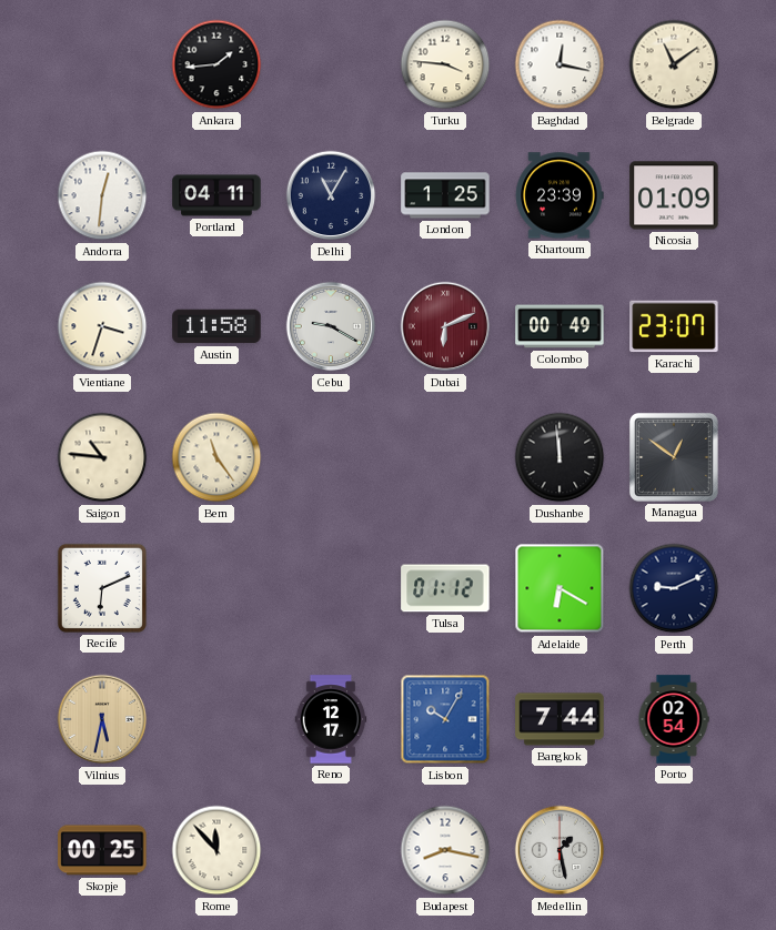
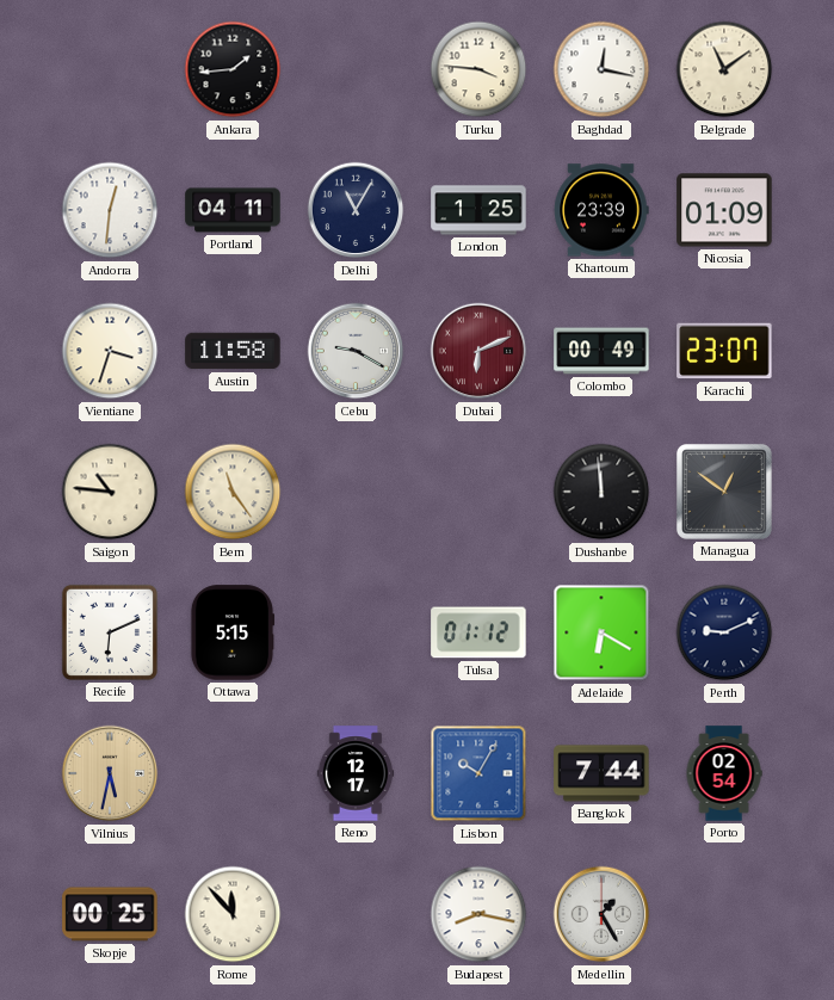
Ottawa: none -> 5:15
Medellin: 1:28 -> 1:25
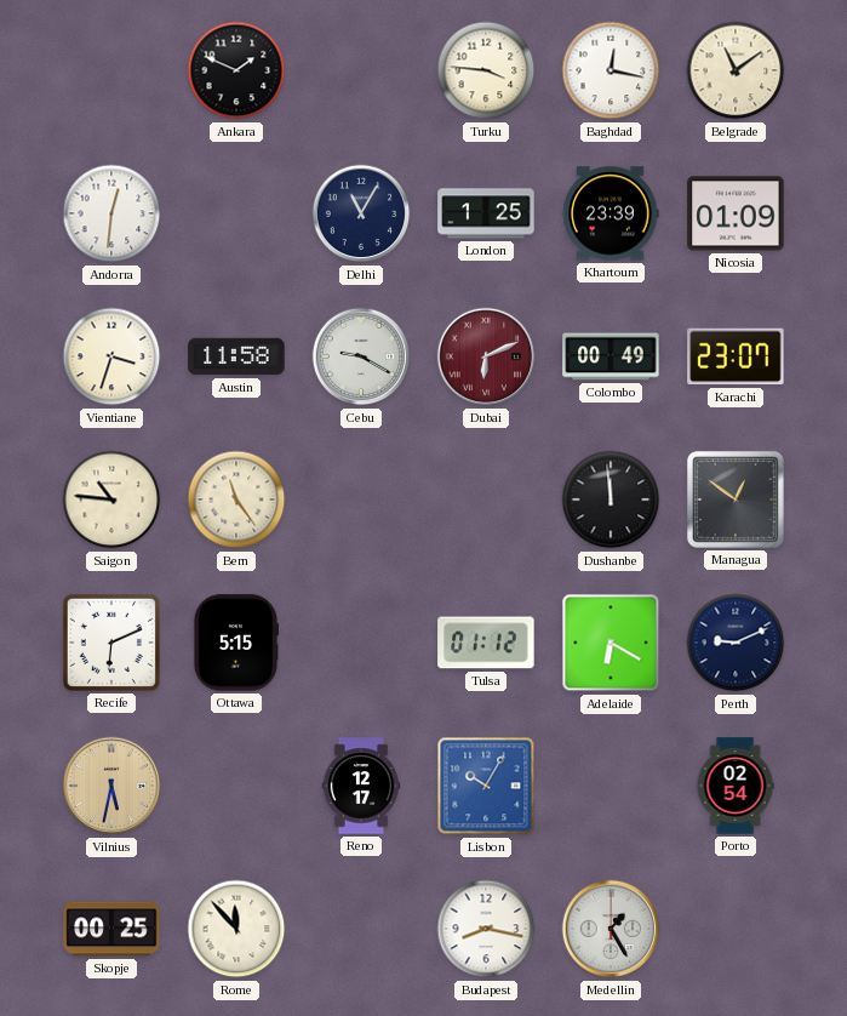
Ankara: 1:44 -> 1:49
Portland: 04:11 -> none
Bangkok: 7:44 -> none
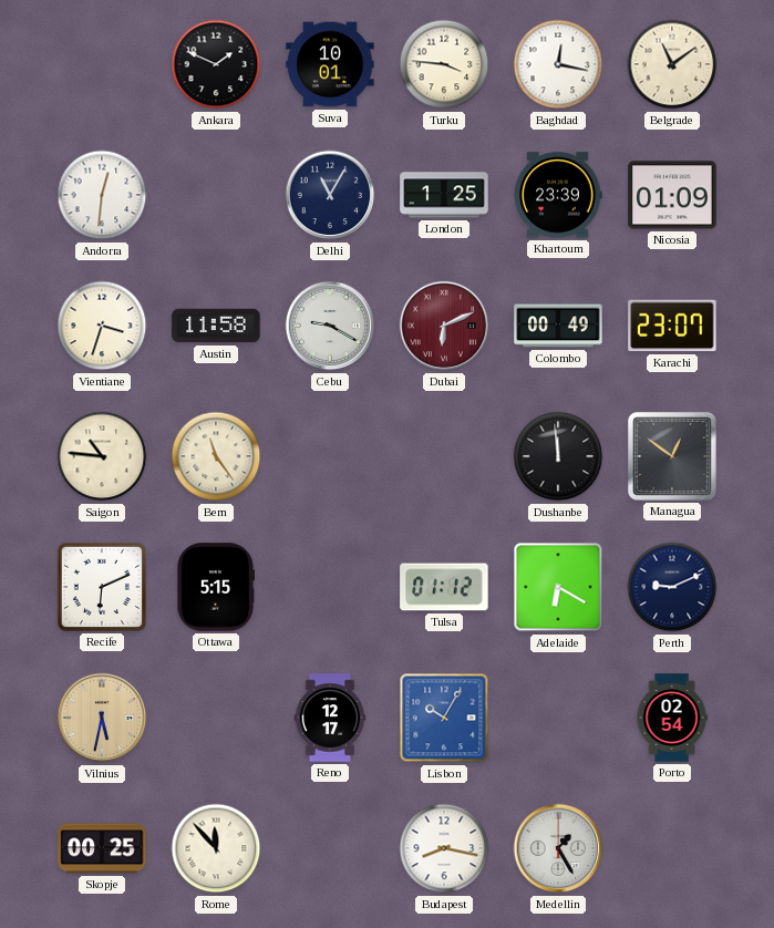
Suva: none -> 10:01
